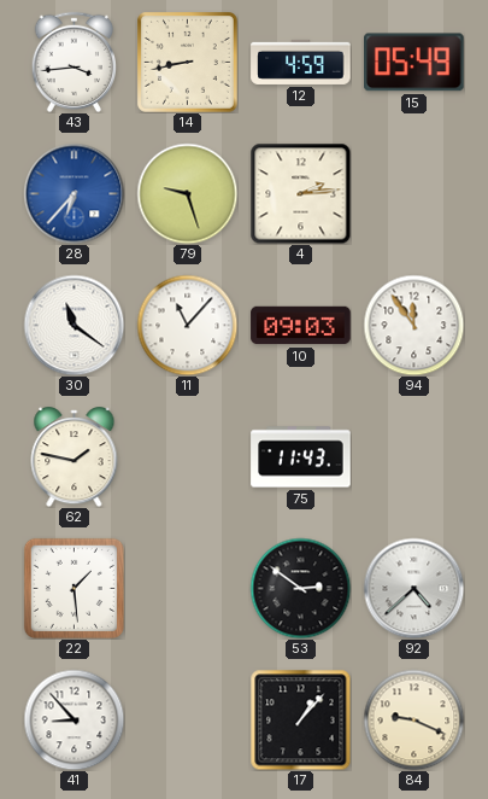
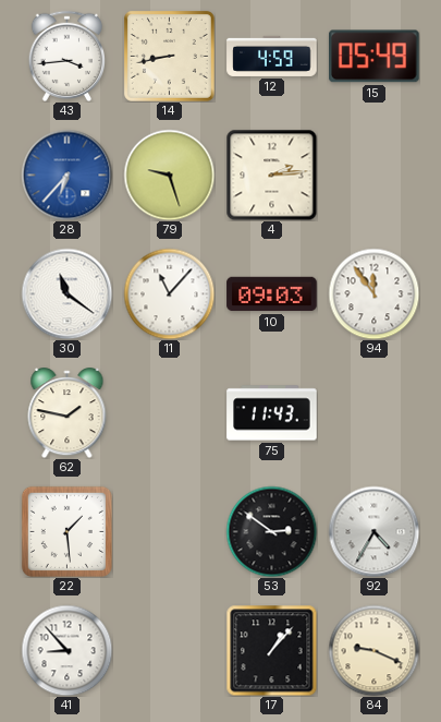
92: 4:38 -> 4:35
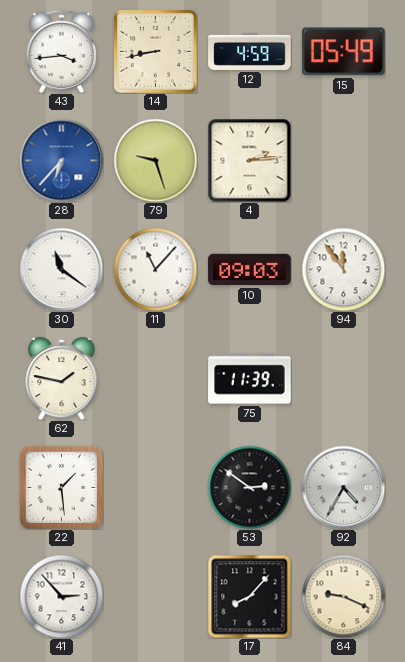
75: 11:43 -> 11:39
41: 8:53 -> 2:53
17: 1:07 -> 8:07
